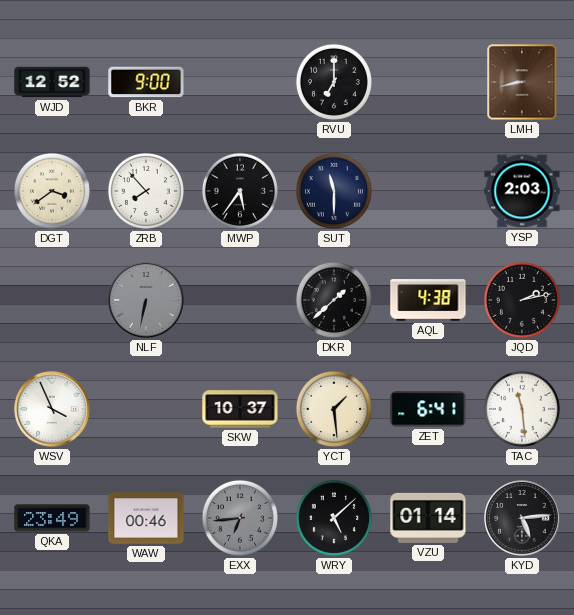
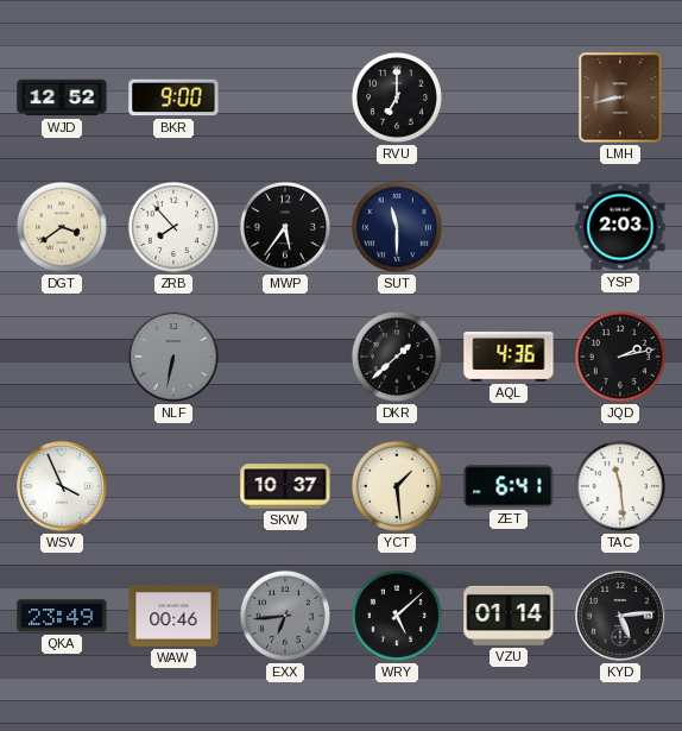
AQL: 4:38 -> 4:36
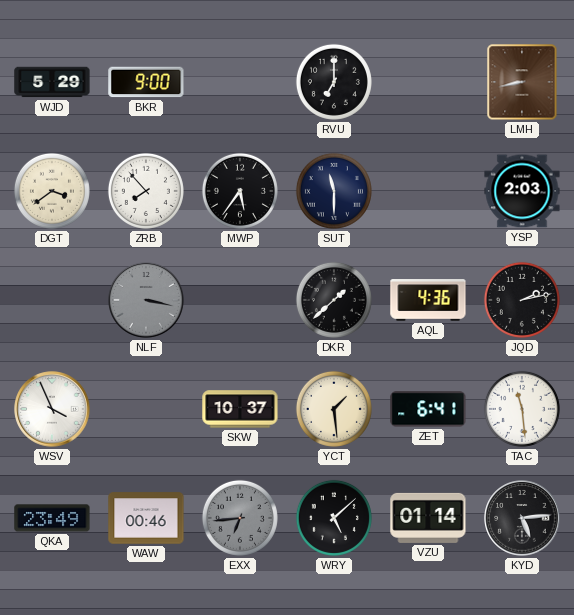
WJD: 12:52 -> 5:29
NLF: 6:32 -> 3:17
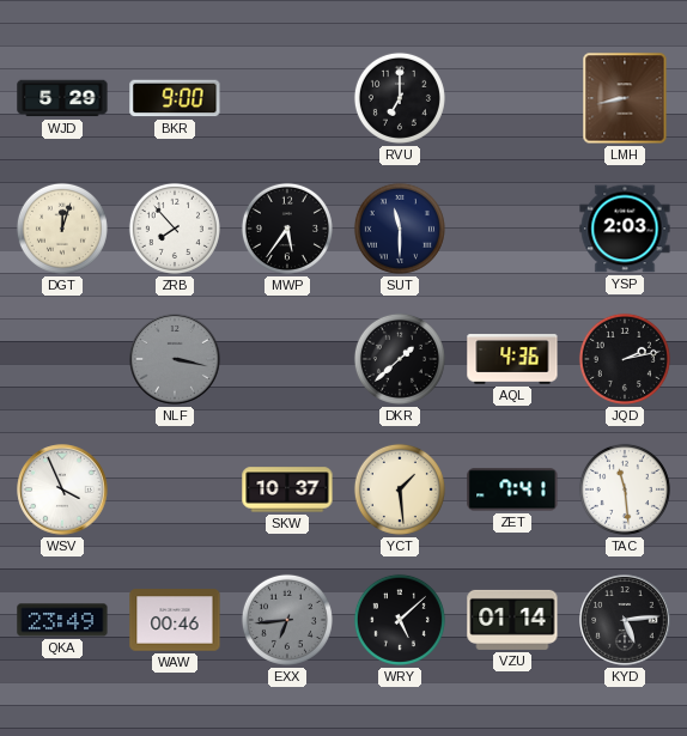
DGT: 3:39 -> 12:03
ZET: 6:41 -> 7:41
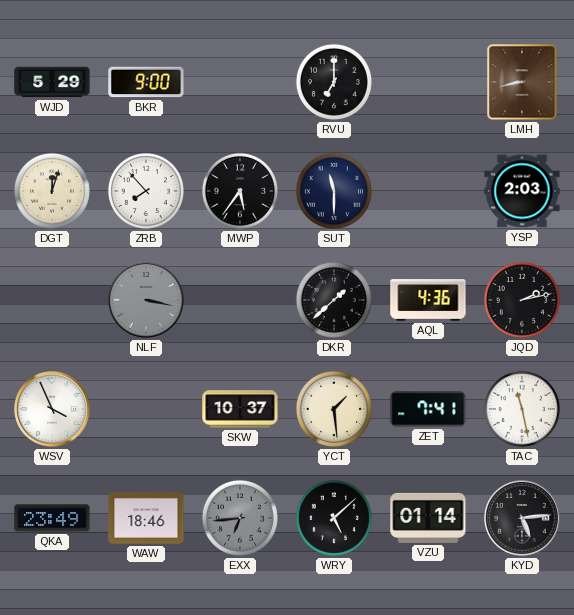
TAC: 11:29 -> 11:28
WAW: 00:46 -> 18:46
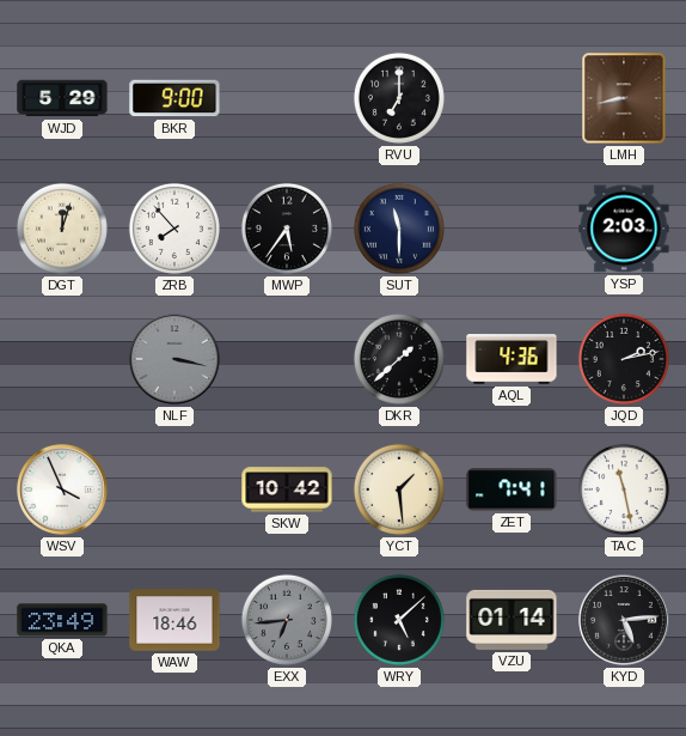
SKW: 10:37 -> 10:42
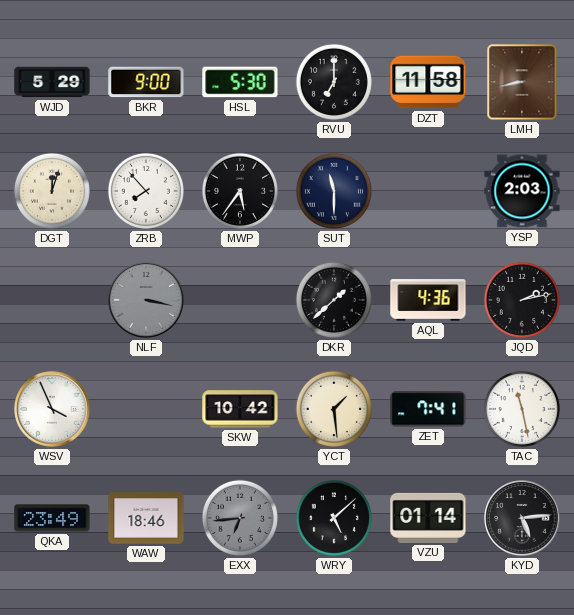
HSL: none -> 5:30
DZT: none -> 11:58
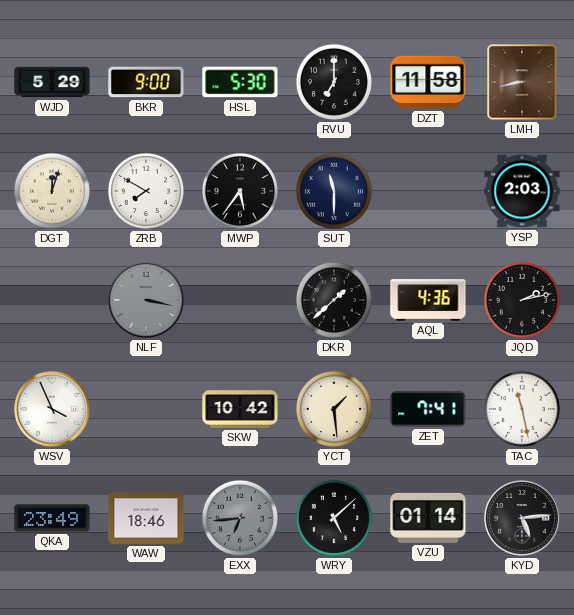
ZRB: 7:53 -> 7:50
